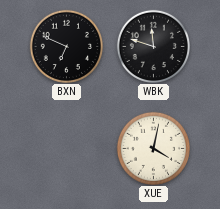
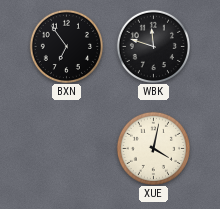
BXN: 6:49 -> 6:54
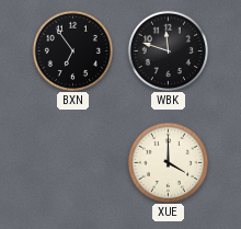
XUE: 4:02 -> 4:00
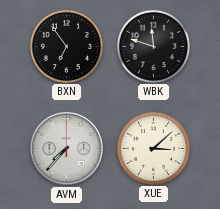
AVM: none -> 7:37
XUE: 4:00 -> 3:08
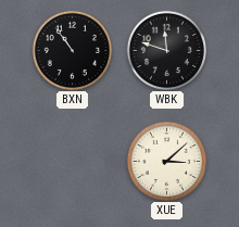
BXN: 6:54 -> 10:54
AVM: 7:37 -> none
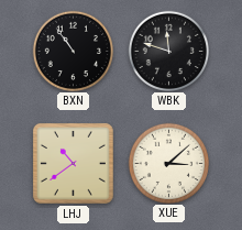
LHJ: none -> 10:39
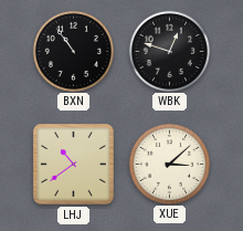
WBK: 11:48 -> 12:48
